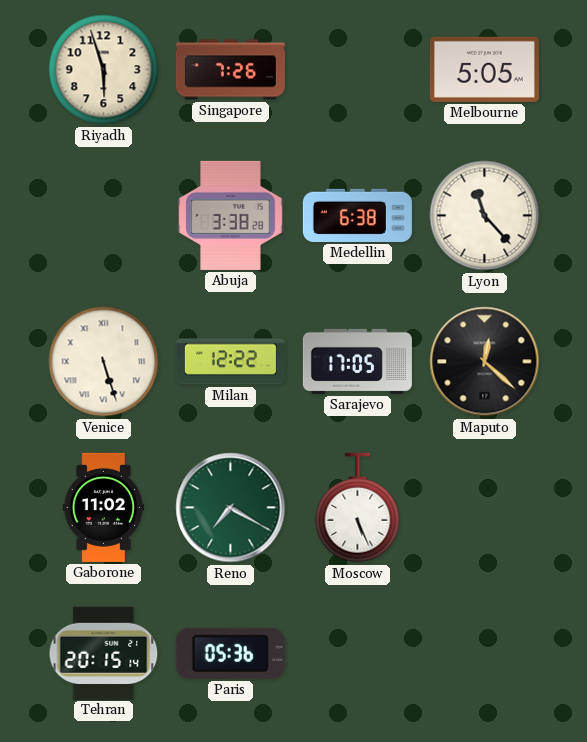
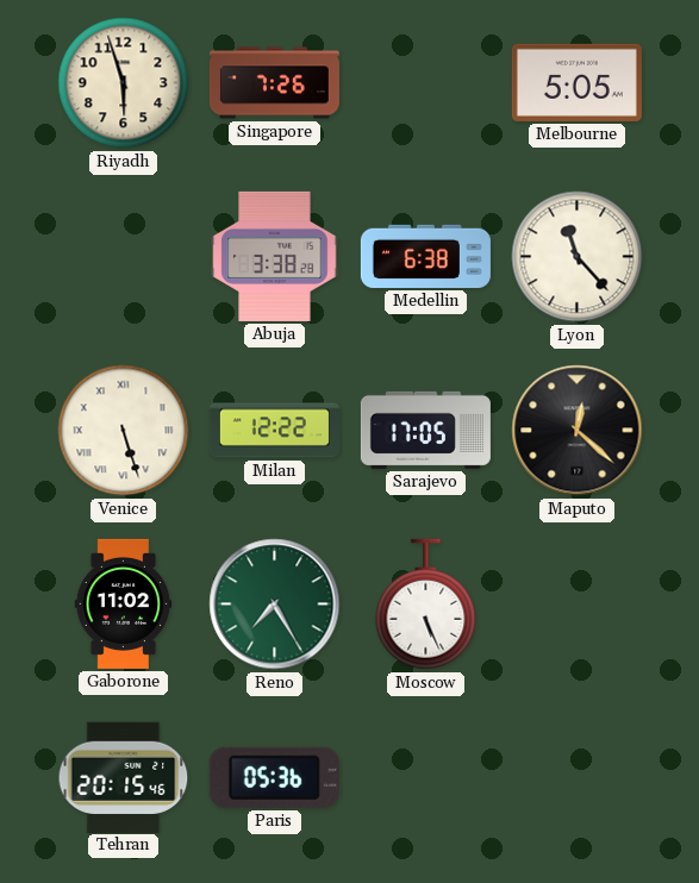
Reno: 7:20 -> 7:25
Tehran: 20:15:14 -> 20:15:46
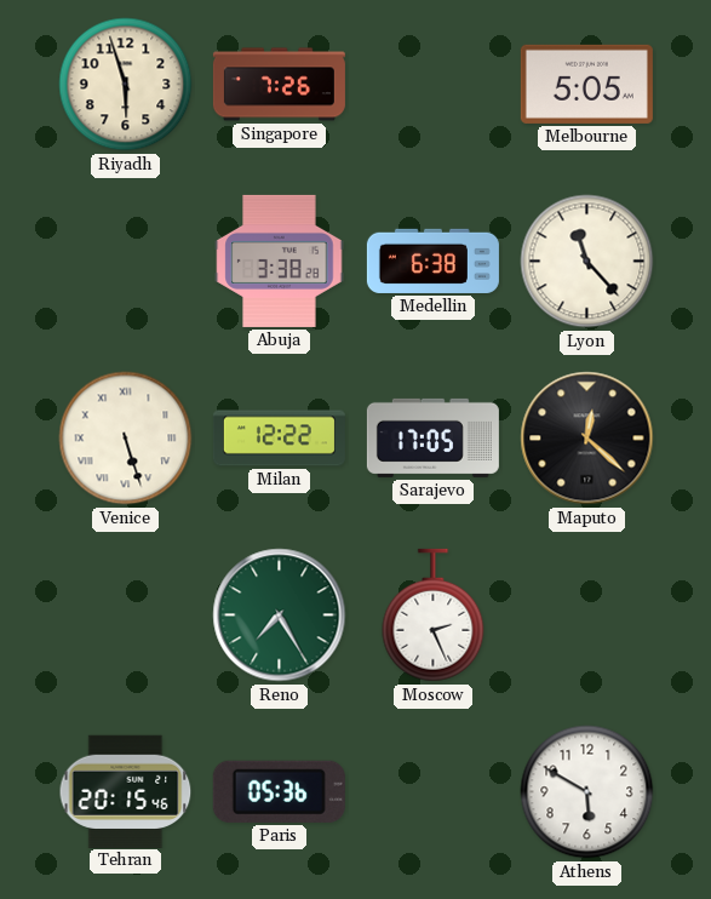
Gaborone: 11:02 -> none
Moscow: 5:26 -> 2:26
Athens: none -> 5:50
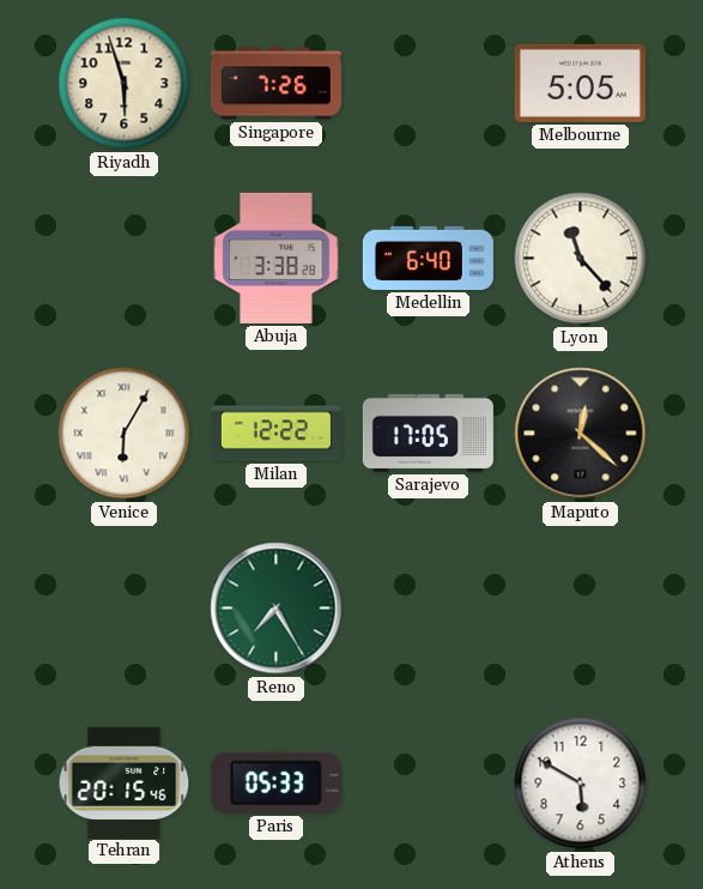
Medellin: 6:38 -> 6:40
Venice: 5:27 -> 6:05
Moscow: 2:26 -> none
Paris: 05:36 -> 05:33
